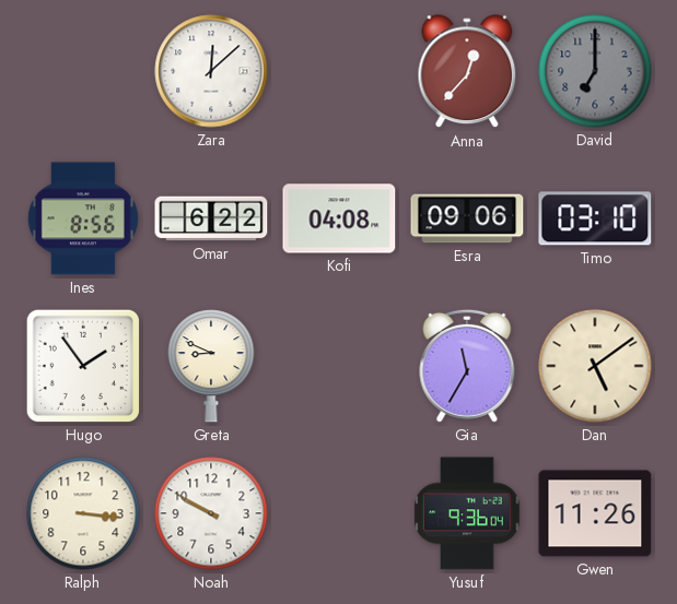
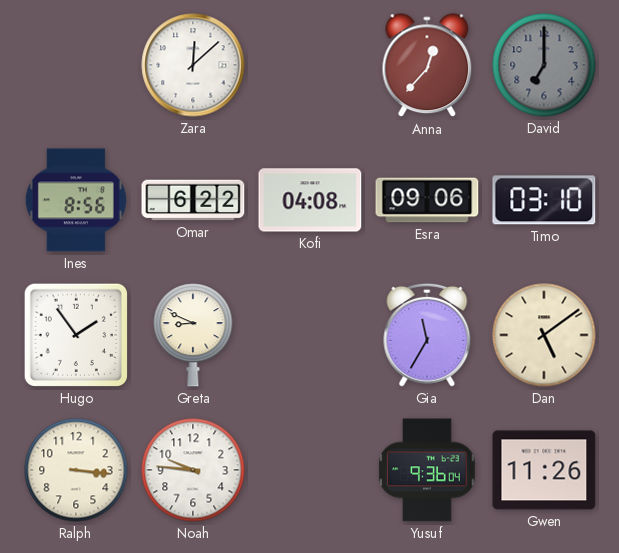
Noah: 9:50 -> 9:46
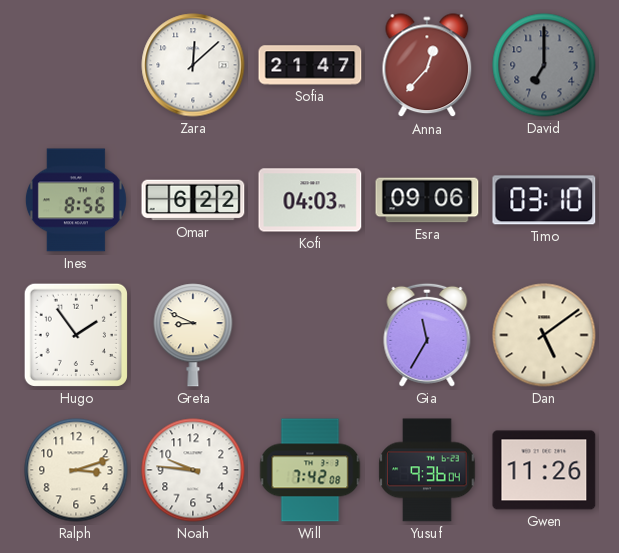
Sofia: none -> 21:47
Kofi: 04:08 -> 04:03
Ralph: 3:16 -> 3:12
Will: none -> 7:42
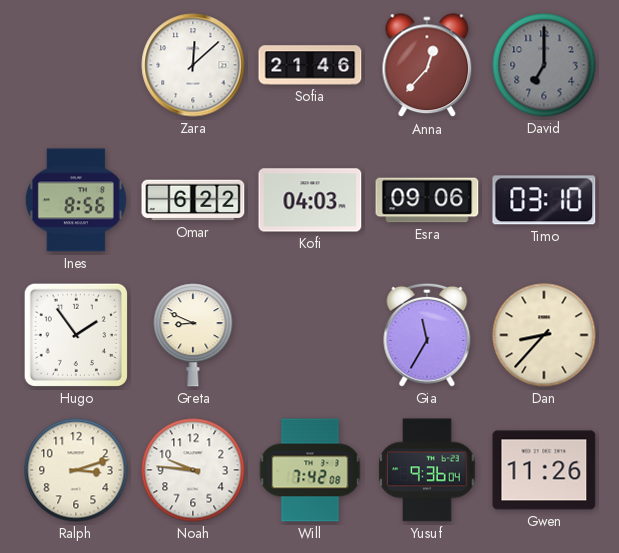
Sofia: 21:47 -> 21:46
Dan: 5:09 -> 8:37
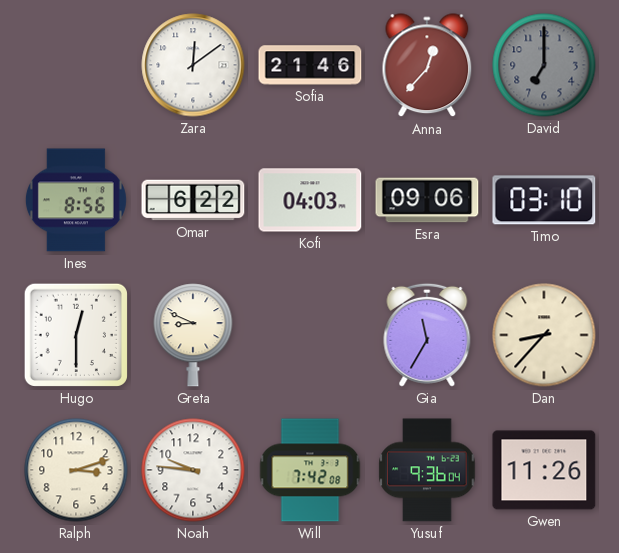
Zara: 12:08 -> 12:09
Hugo: 1:54 -> 12:30
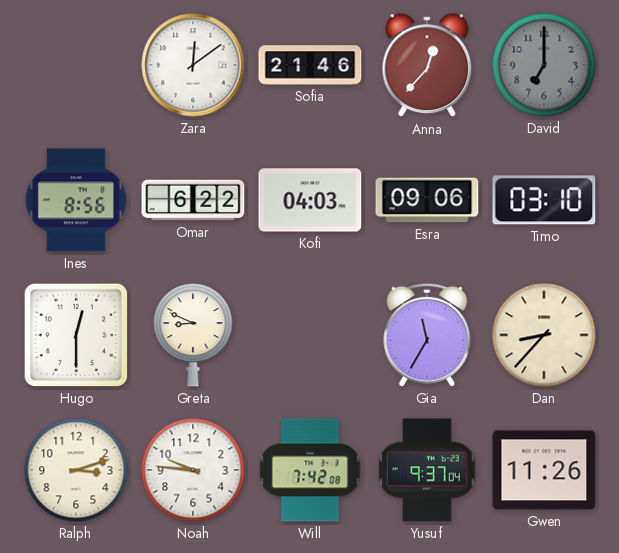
Yusuf: 9:36 -> 9:37
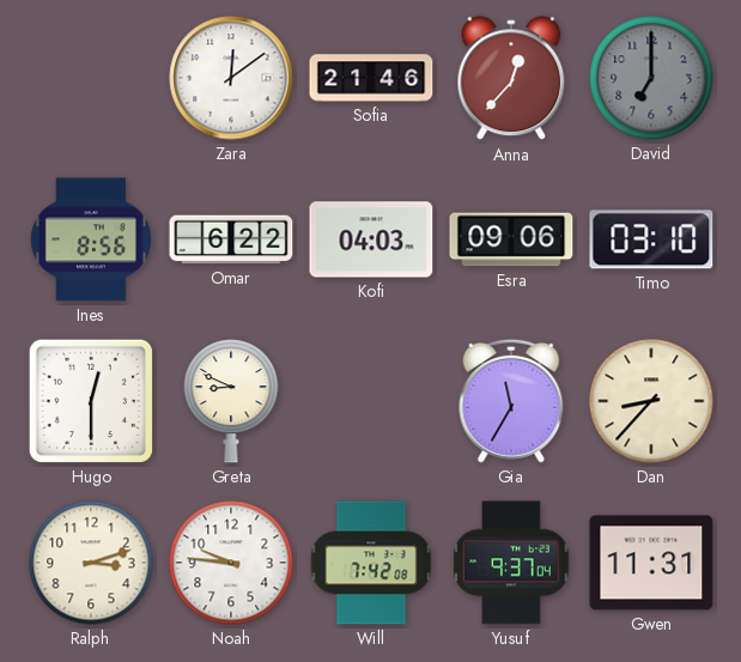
Gwen: 11:26 -> 11:31
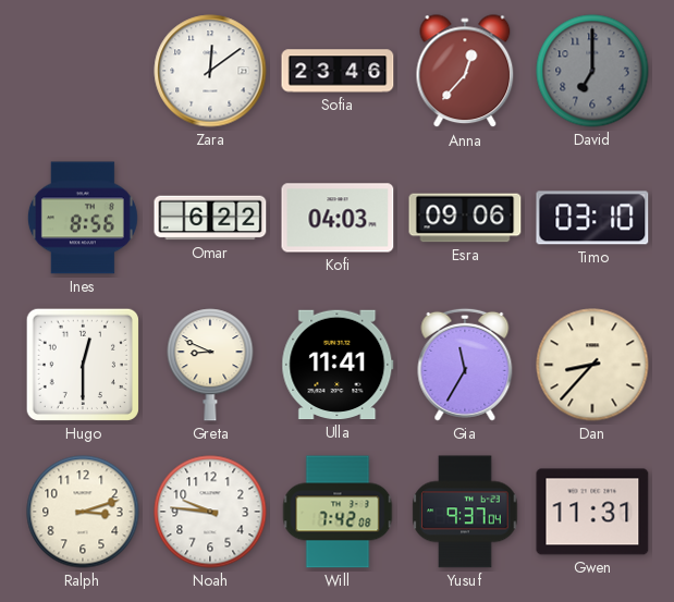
Sofia: 21:46 -> 23:46
Ulla: none -> 11:41
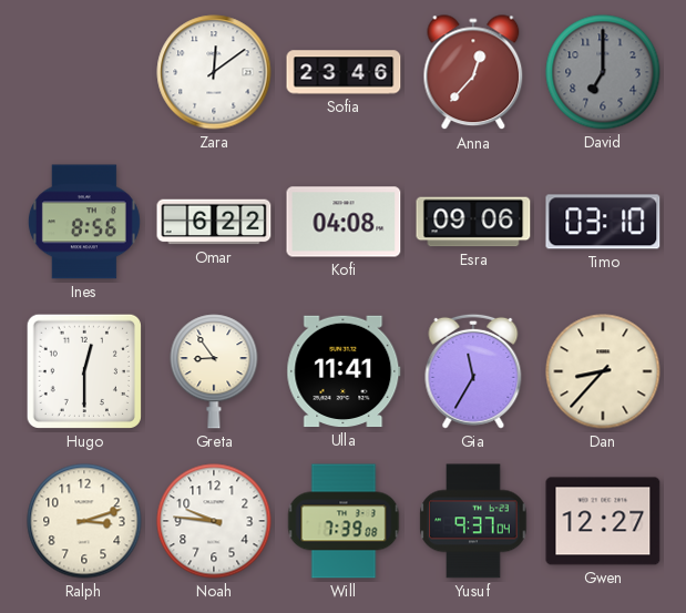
Kofi: 04:03 -> 04:08
Greta: 8:49 -> 8:54
Will: 7:42 -> 7:39
Gwen: 11:31 -> 12:27
